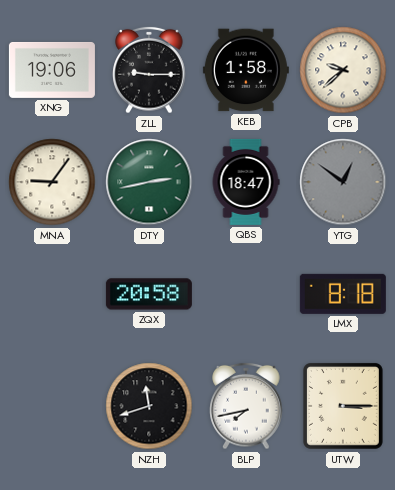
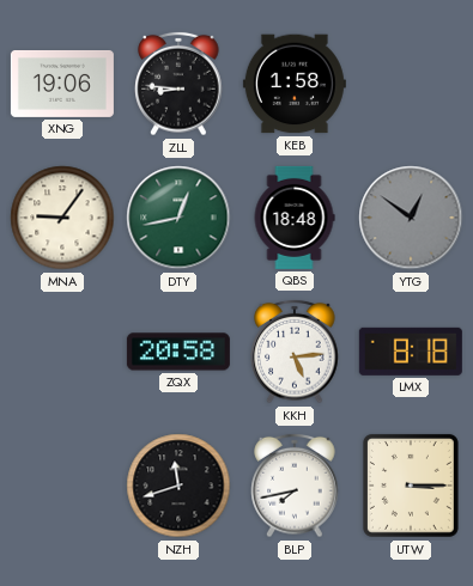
ZLL: 9:15 -> 8:46
CPB: 9:38 -> none
DTY: 2:43 -> 12:43
QBS: 18:47 -> 18:48
KKH: none -> 5:14
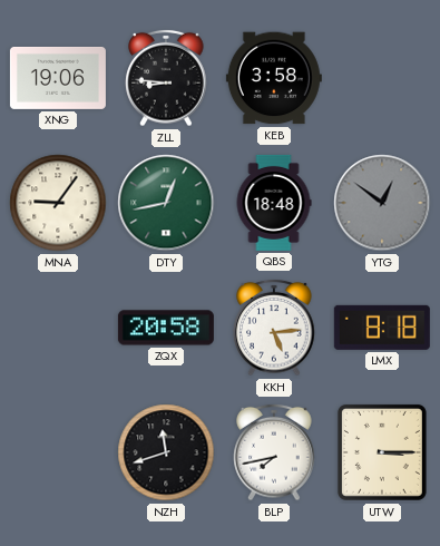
KEB: 1:58 -> 3:58
